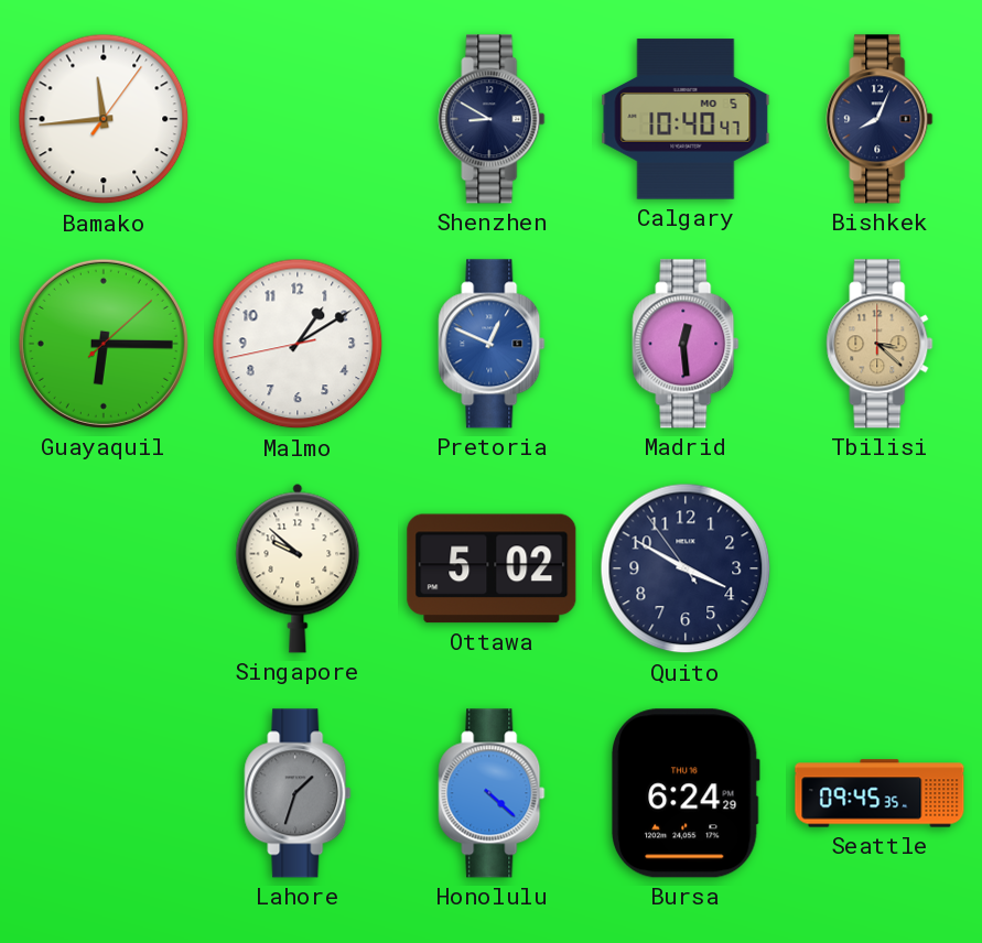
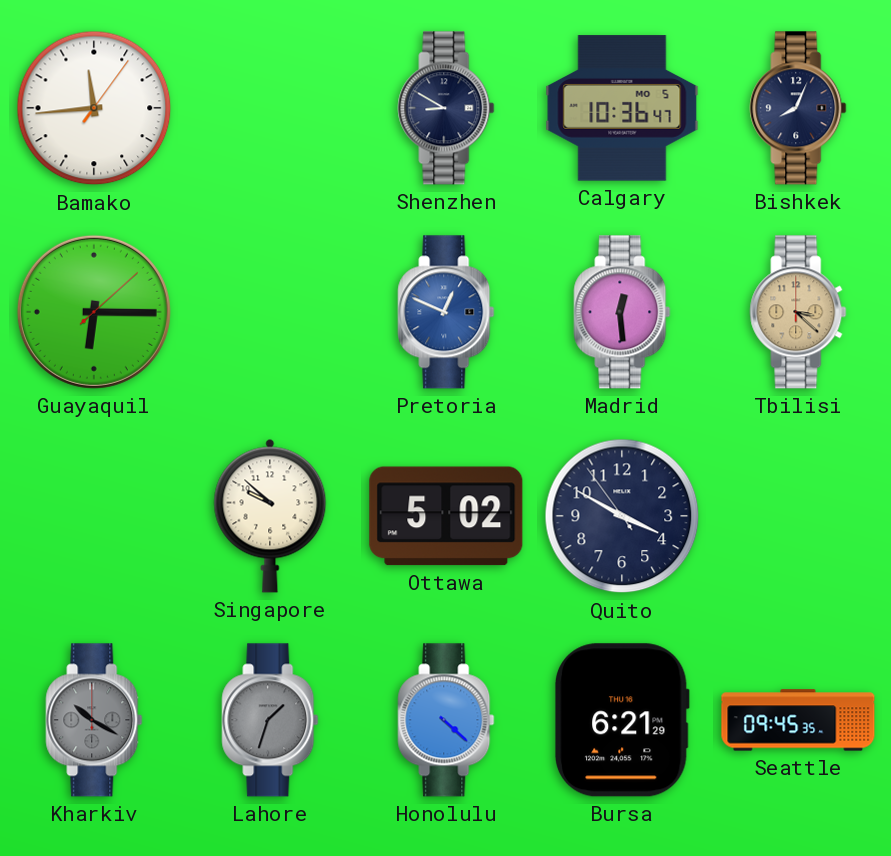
Calgary: 10:40 -> 10:36
Malmo: 1:09 -> none
Kharkiv: none -> 10:20
Bursa: 6:24 -> 6:21
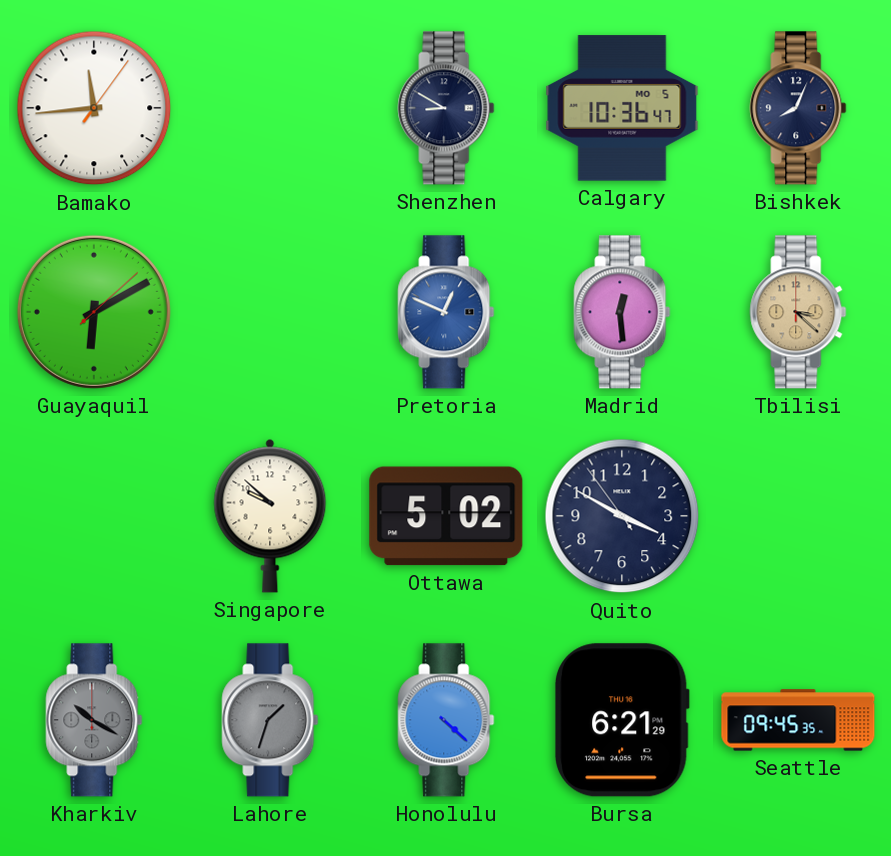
Guayaquil: 6:15 -> 6:10
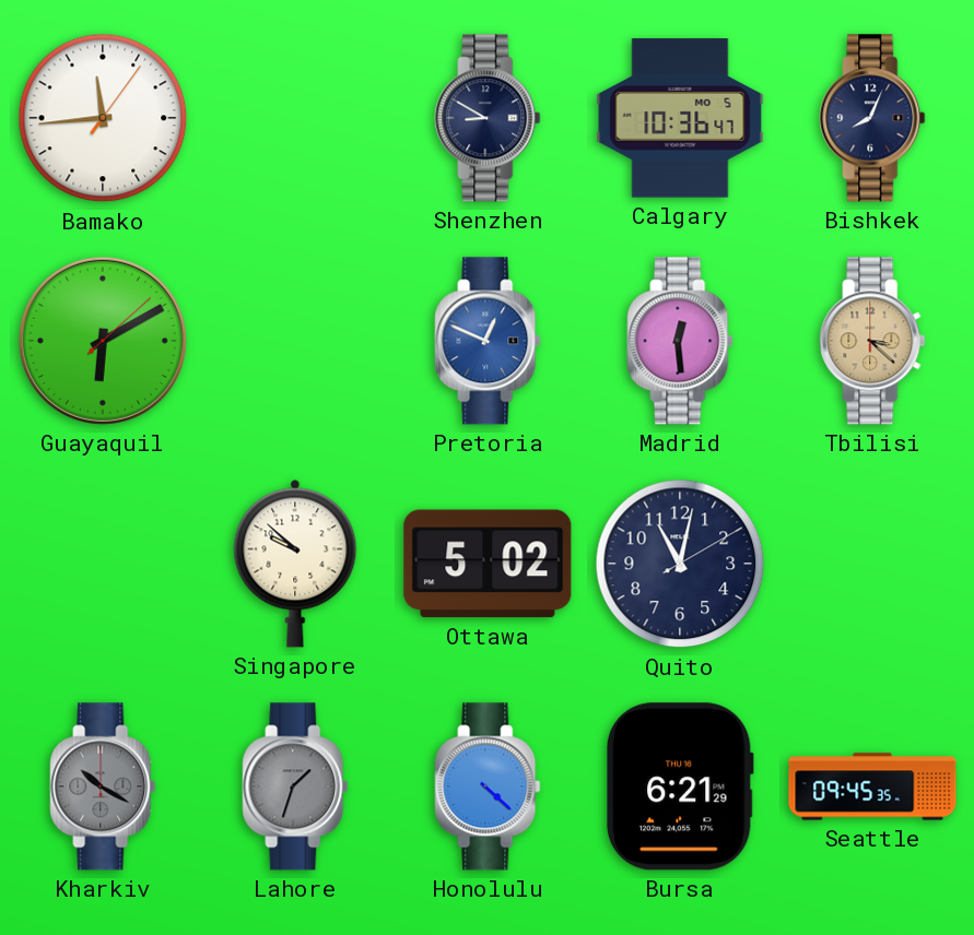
Quito: 3:49 -> 11:02
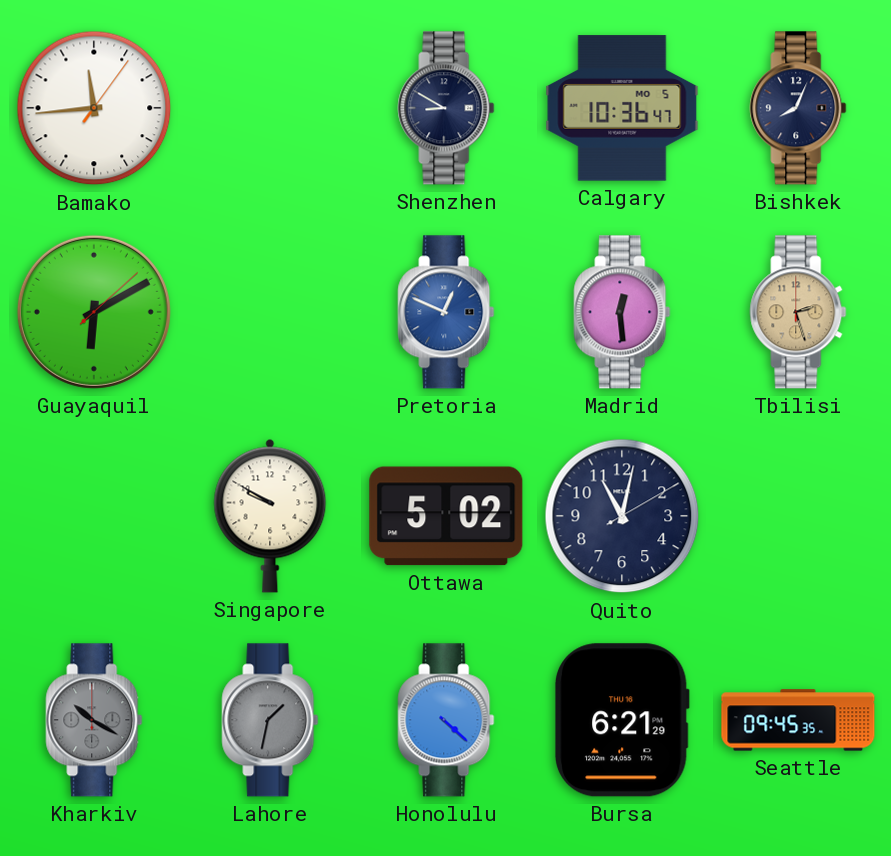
Tbilisi: 3:22 -> 2:27
Singapore: 9:52 -> 9:50
Lahore: 1:33 -> 1:32
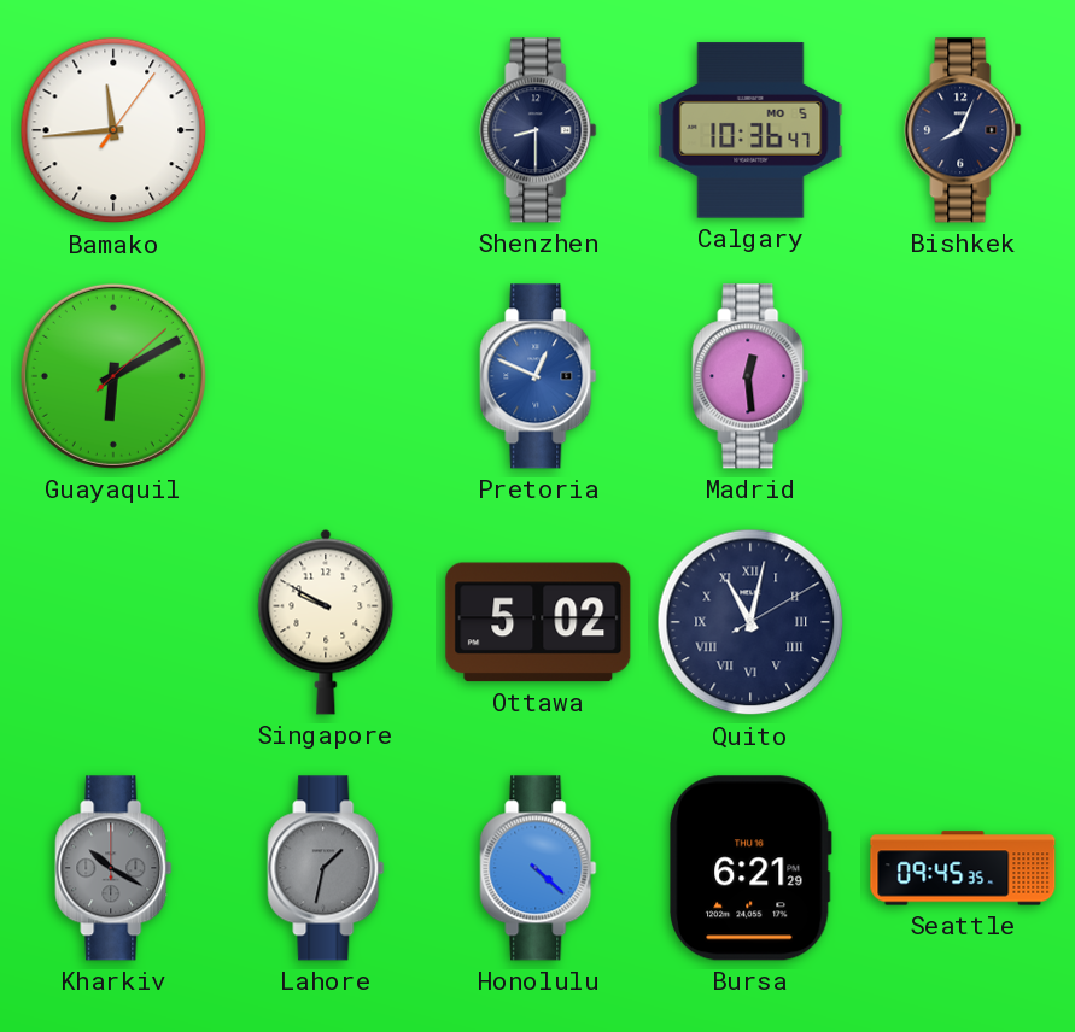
Shenzhen: 8:50 -> 8:30
Tbilisi: 2:27 -> none
Quito numerals: Arabic -> Roman
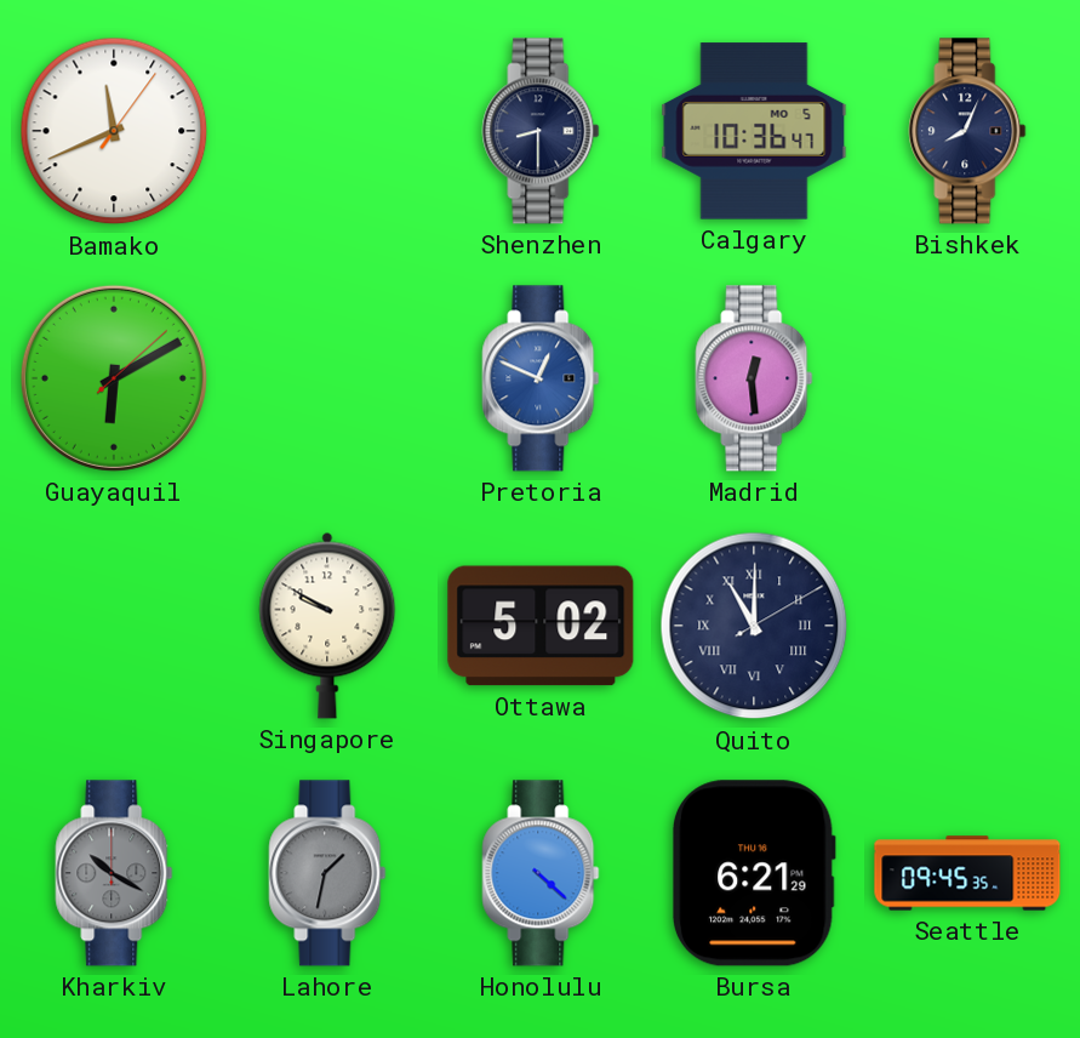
Bamako: 11:44 -> 11:41
Quito: 11:02 -> 11:00
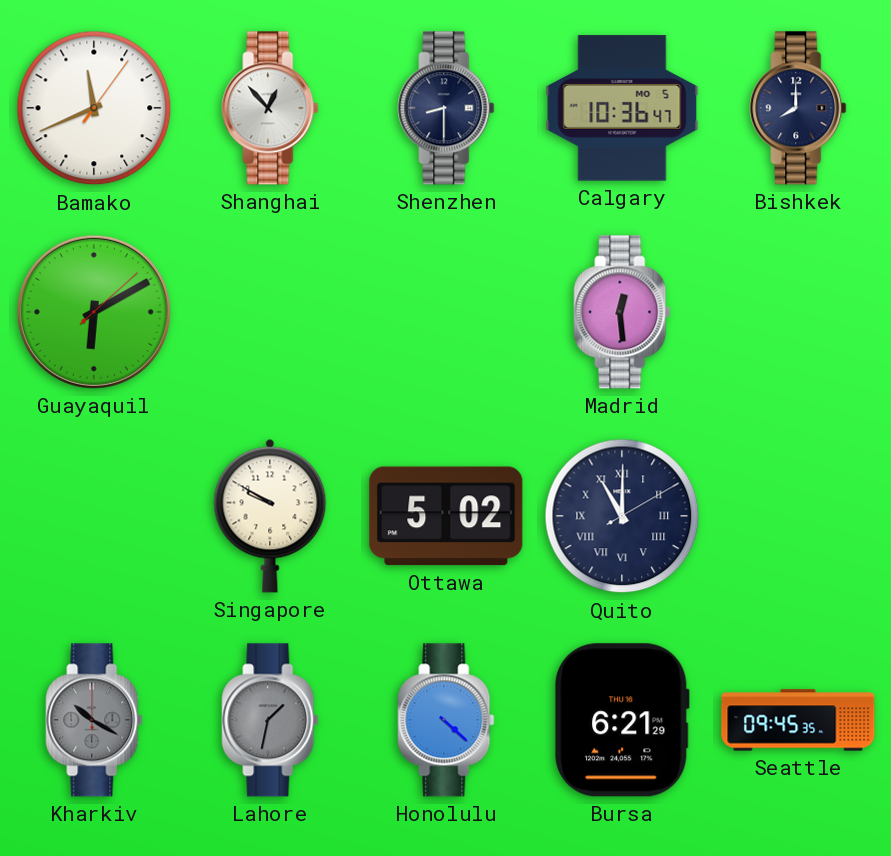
Shanghai: none -> 12:53
Bishkek: 8:04 -> 8:00
Pretoria: 12:49 -> none
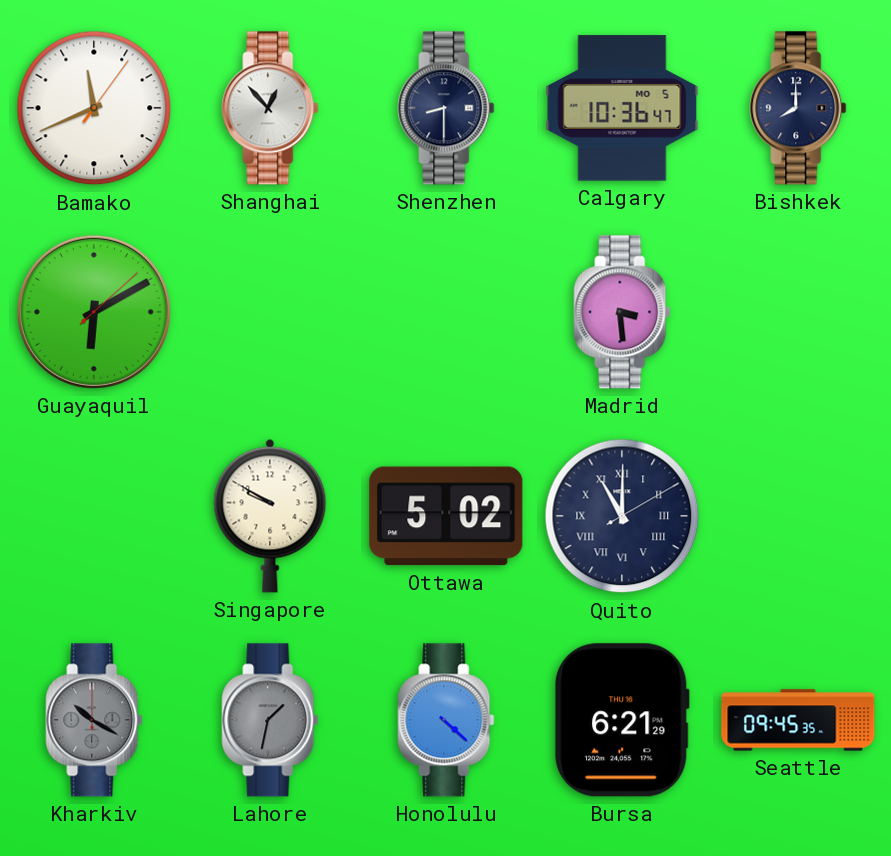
Madrid: 12:29 -> 3:29
